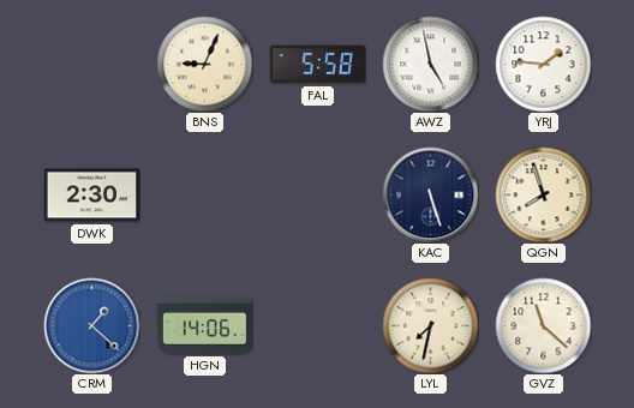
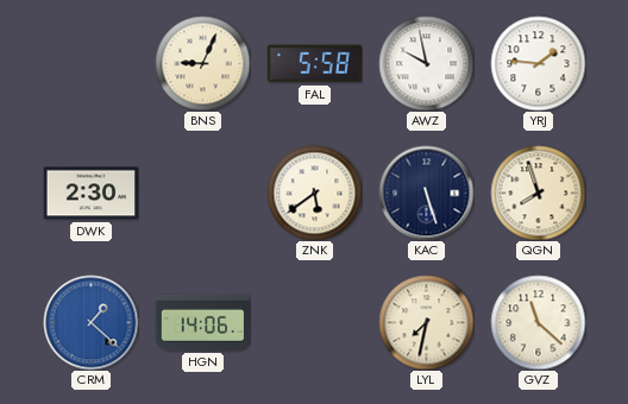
AWZ: 4:58 -> 9:58
ZNK: none -> 5:39
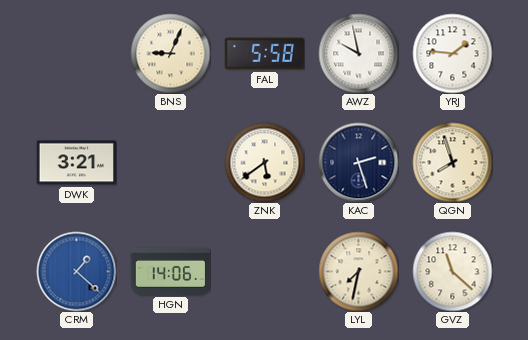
DWK: 2:30 -> 3:21
KAC: 5:27 -> 2:27
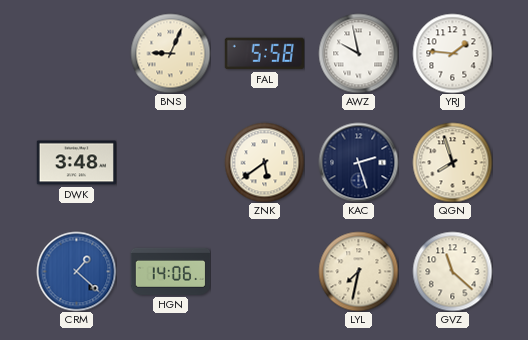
DWK: 3:21 -> 3:48
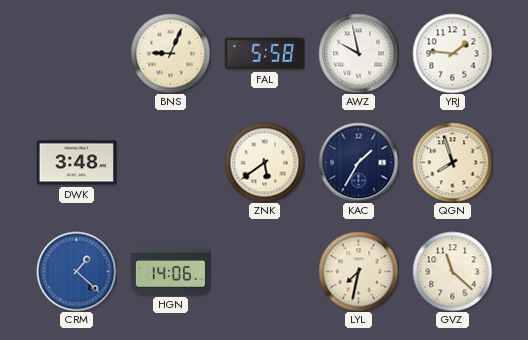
KAC: 2:27 -> 1:35
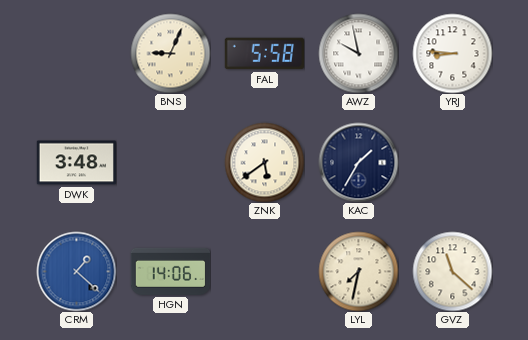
YRJ: 1:46 -> 8:46
QGN: 7:57 -> none
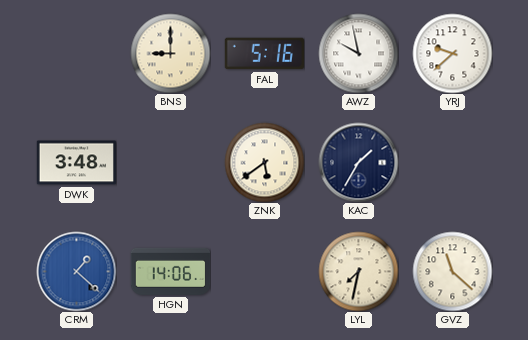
BNS: 9:04 -> 9:00
FAL: 5:58 -> 5:16
YRJ: 8:46 -> 9:38
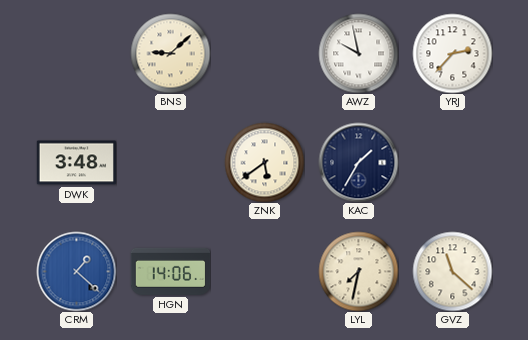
BNS: 9:00 -> 9:08
FAL: 5:16 -> none
YRJ: 9:38 -> 2:37
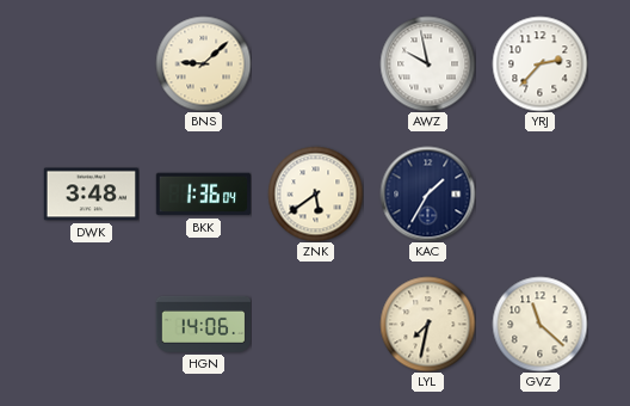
BKK: none -> 1:36
CRM: 1:22 -> none
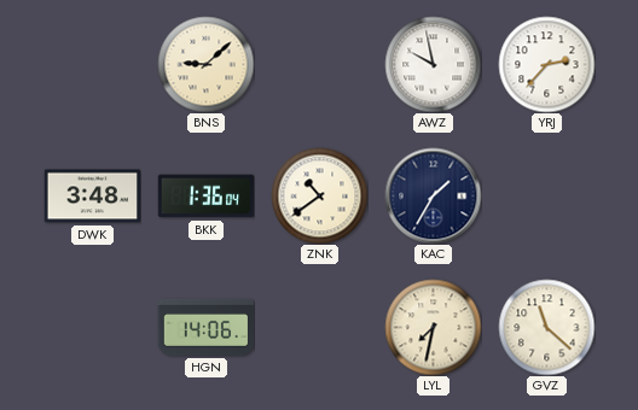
ZNK: 5:39 -> 10:39
